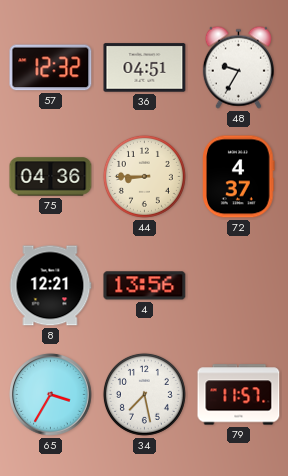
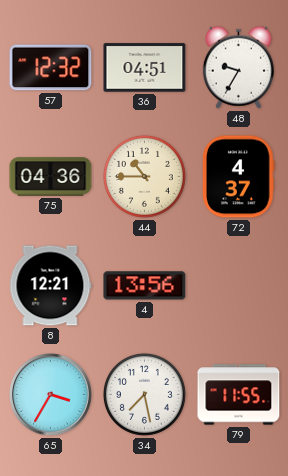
44: 8:45 -> 10:45
79: 11:57 -> 11:55
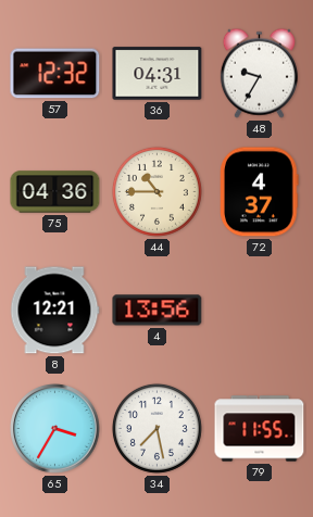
36: 04:51 -> 04:31
